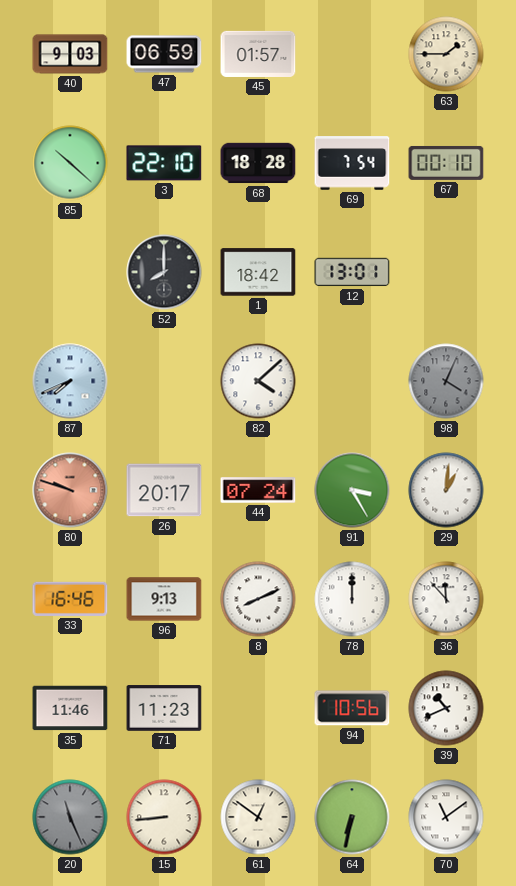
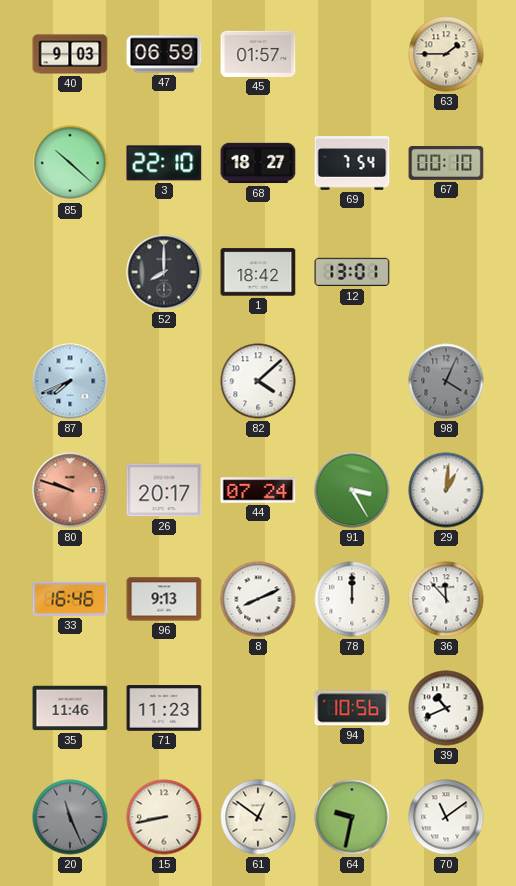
68: 18:28 -> 18:27
15: 8:44 -> 8:43
64: 6:32 -> 9:32
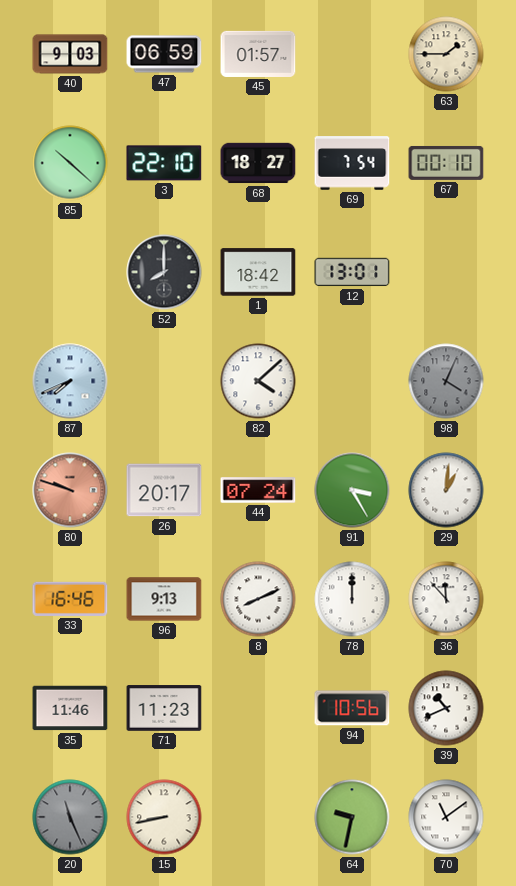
61: 12:51 -> none
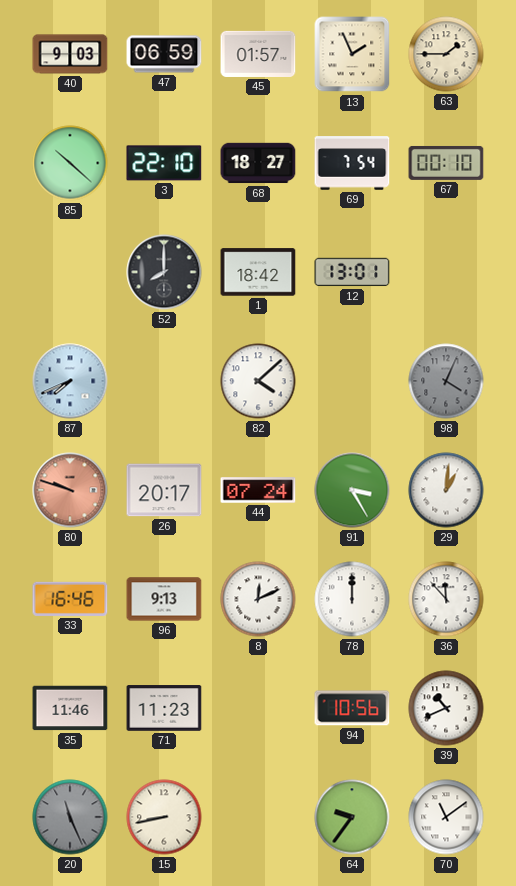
13: none -> 1:56
8: 8:11 -> 12:11
64: 9:32 -> 9:36
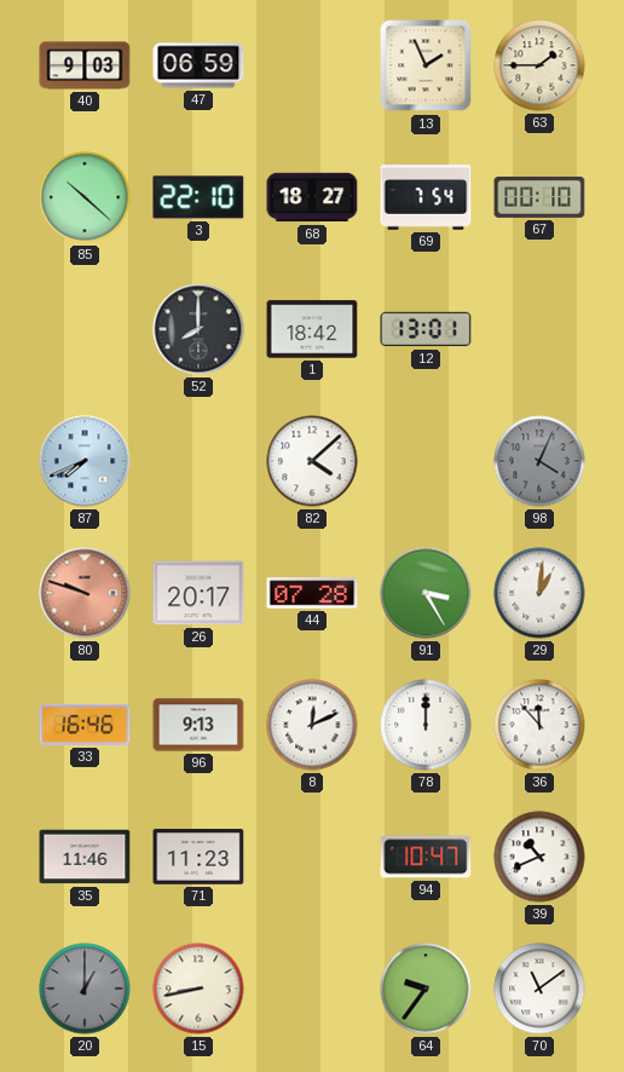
45: 01:57 -> none
44: 07:24 -> 07:28
94: 10:56 -> 10:47
20: 11:26 -> 1:00
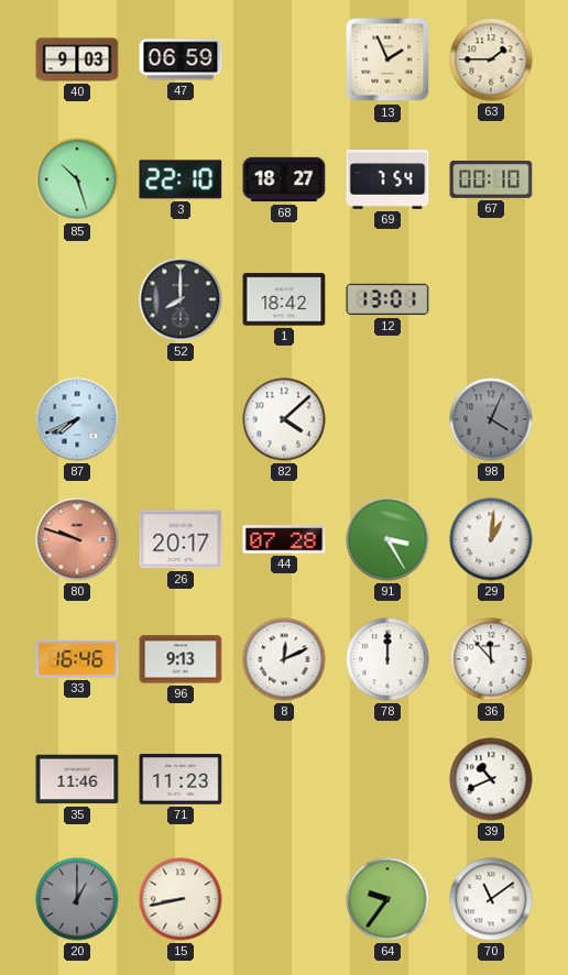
85: 10:22 -> 10:27
94: 10:47 -> none
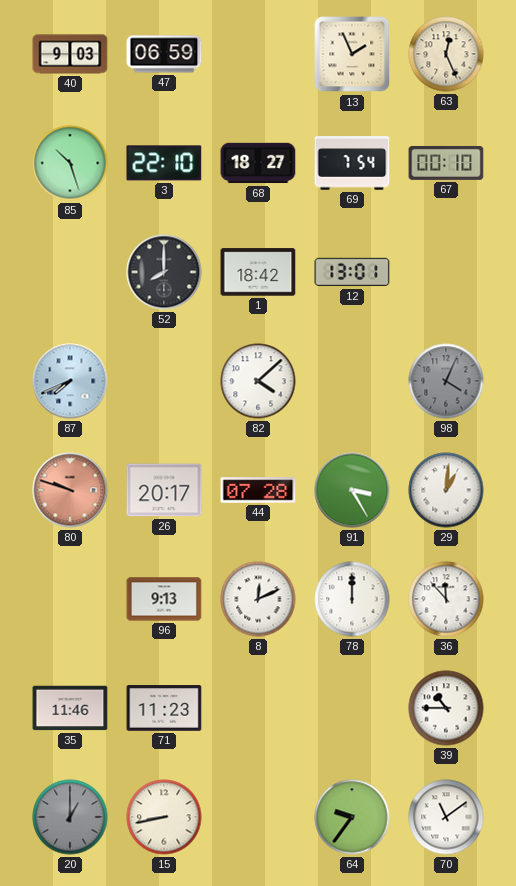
63: 1:45 -> 12:26
33: 16:46 -> none
39: 10:41 -> 10:45
